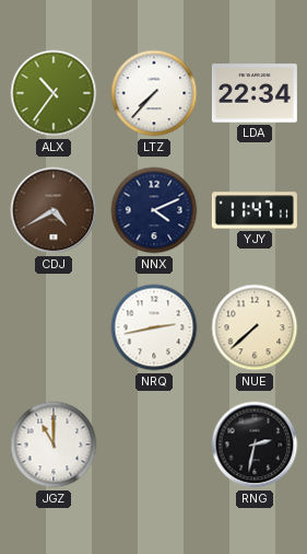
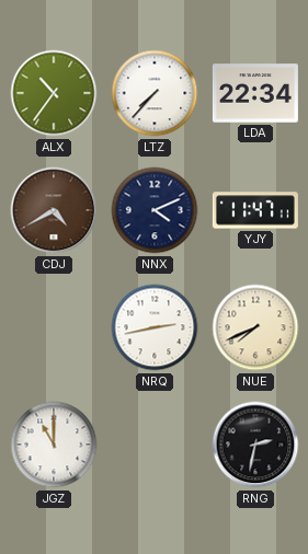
NUE: 7:38 -> 7:41
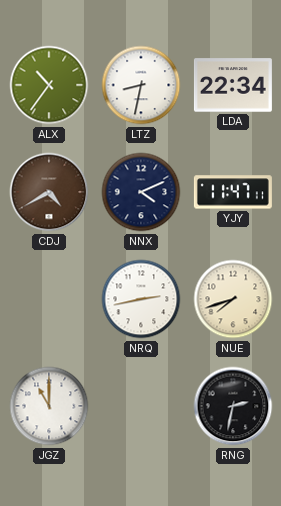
LTZ: 7:37 -> 8:32
NUE: 7:41 -> 7:42
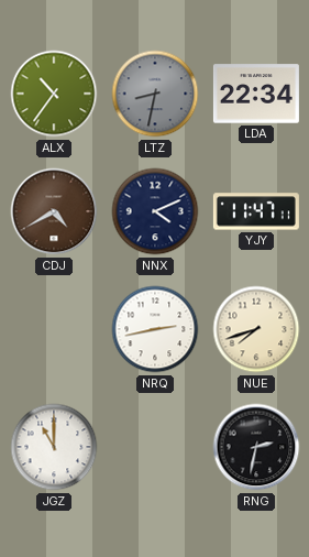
LTZ dial: white -> grey
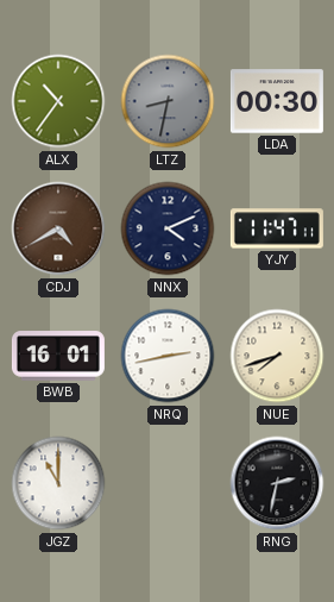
LDA: 22:34 -> 00:30
BWB: none -> 16:01
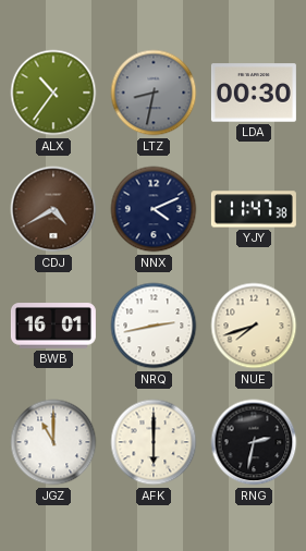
YJY: 11:47:11 -> 11:47:38
AFK: none -> 6:00
